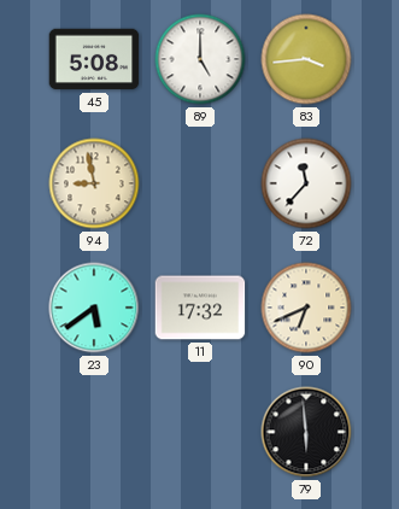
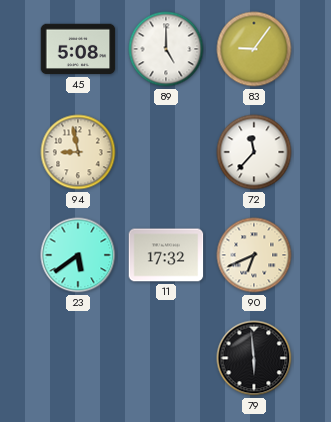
83: 3:44 -> 9:06
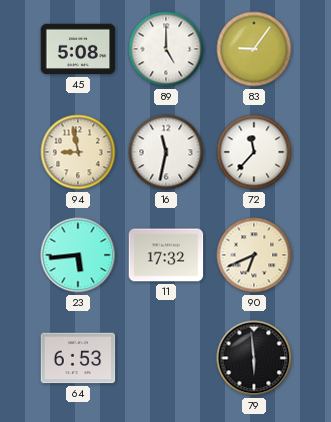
16: none -> 11:32
23: 5:39 -> 5:44
64: none -> 6:53
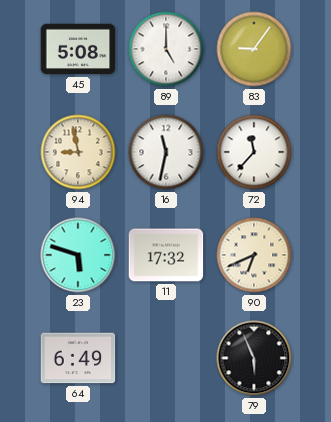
23: 5:44 -> 5:48
64: 6:53 -> 6:49
79: 5:59 -> 5:56
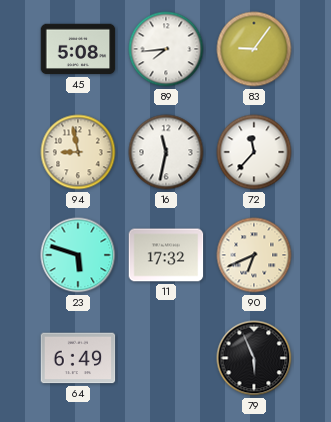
89: 5:00 -> 7:44
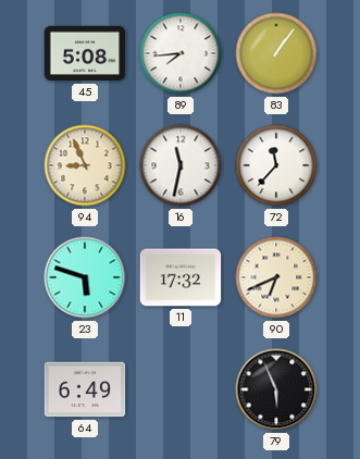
83: 9:06 -> 1:06
94: 8:58 -> 8:56
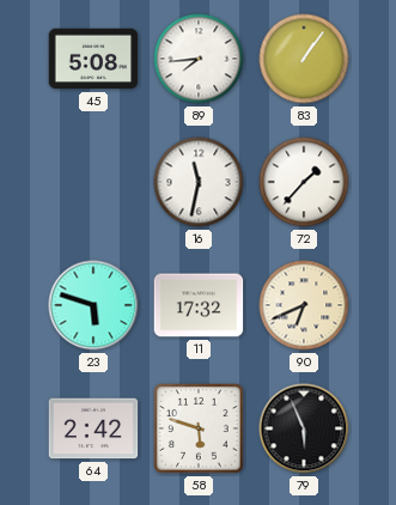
94: 8:56 -> none
72: 11:37 -> 1:37
64: 6:49 -> 2:42
58: none -> 5:48
